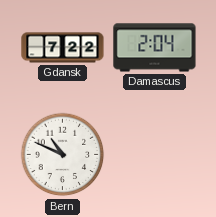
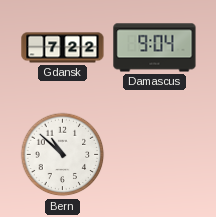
Damascus: 2:04 -> 9:04
Bern: 10:49 -> 10:52
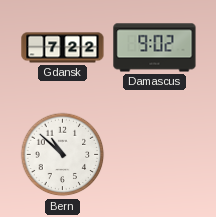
Damascus: 9:04 -> 9:02
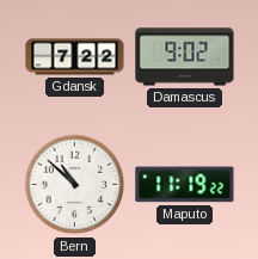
Maputo: none -> 11:19
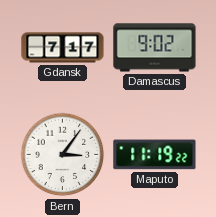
Gdansk: 7:22 -> 7:17
Bern: 10:52 -> 3:06
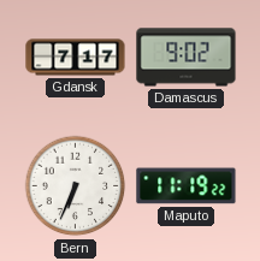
Bern: 3:06 -> 6:34
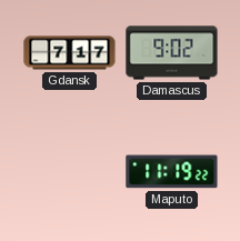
Bern: 6:34 -> none
